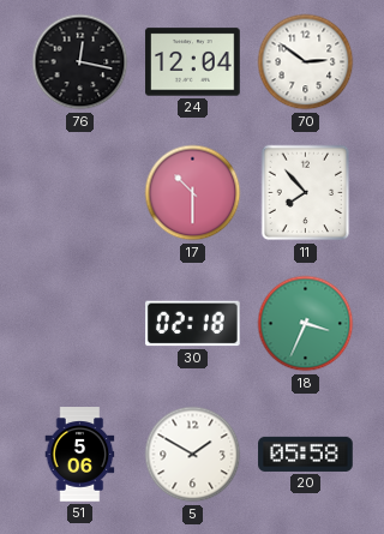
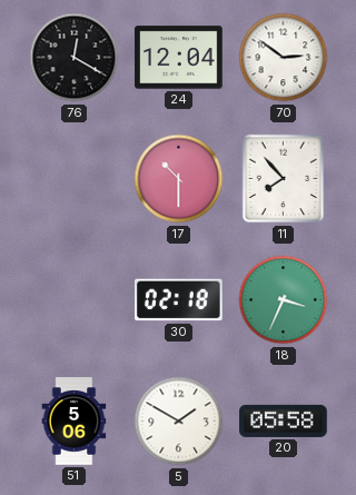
76: 12:17 -> 12:20
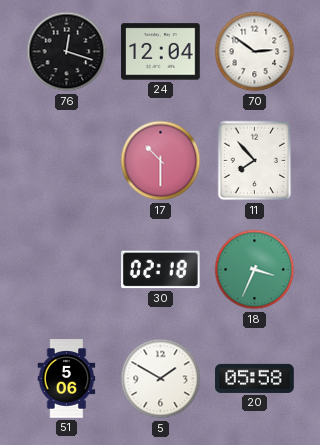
76: 12:20 -> 12:18
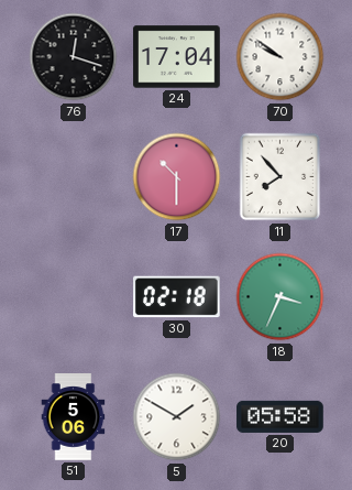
24: 12:04 -> 17:04
70: 2:51 -> 9:51
